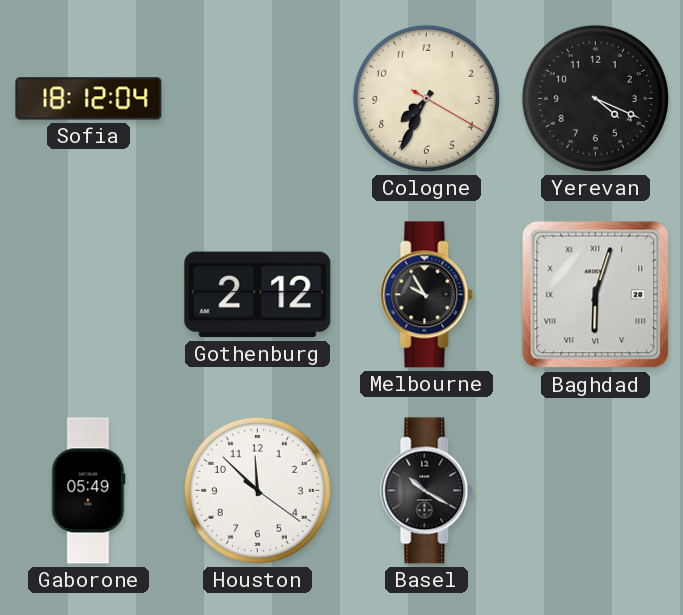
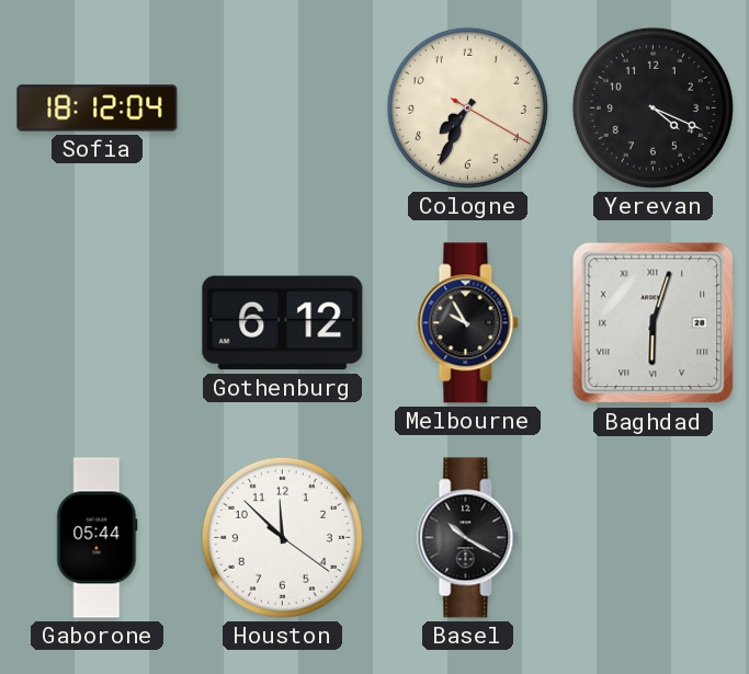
Gothenburg: 2:12 -> 6:12
Gaborone: 05:49 -> 05:44
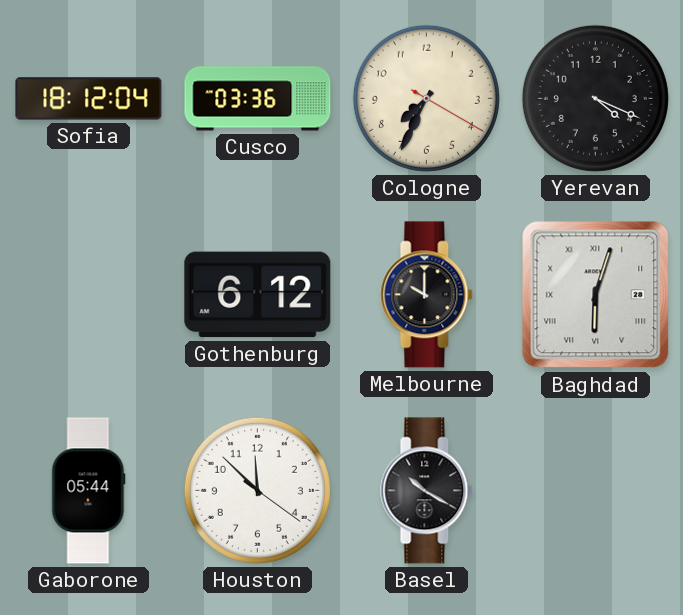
Cusco: none -> 03:36
Melbourne: 9:55 -> 10:00
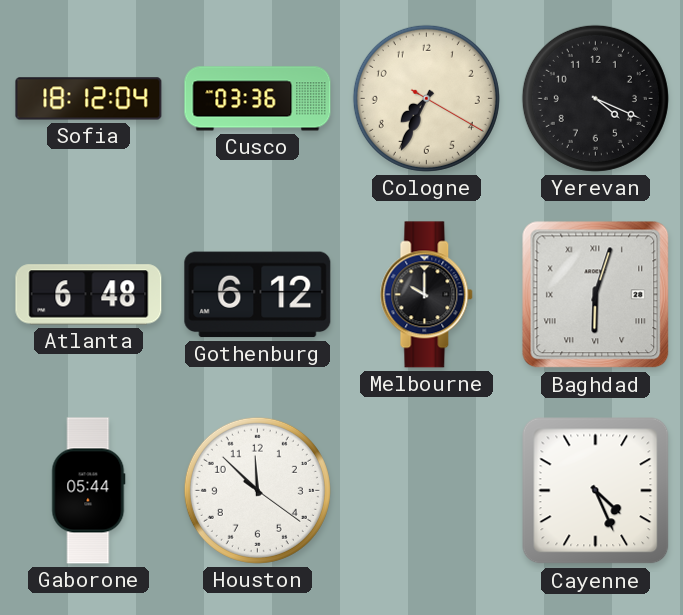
Atlanta: none -> 6:48
Basel: 10:20 -> none
Cayenne: none -> 4:26
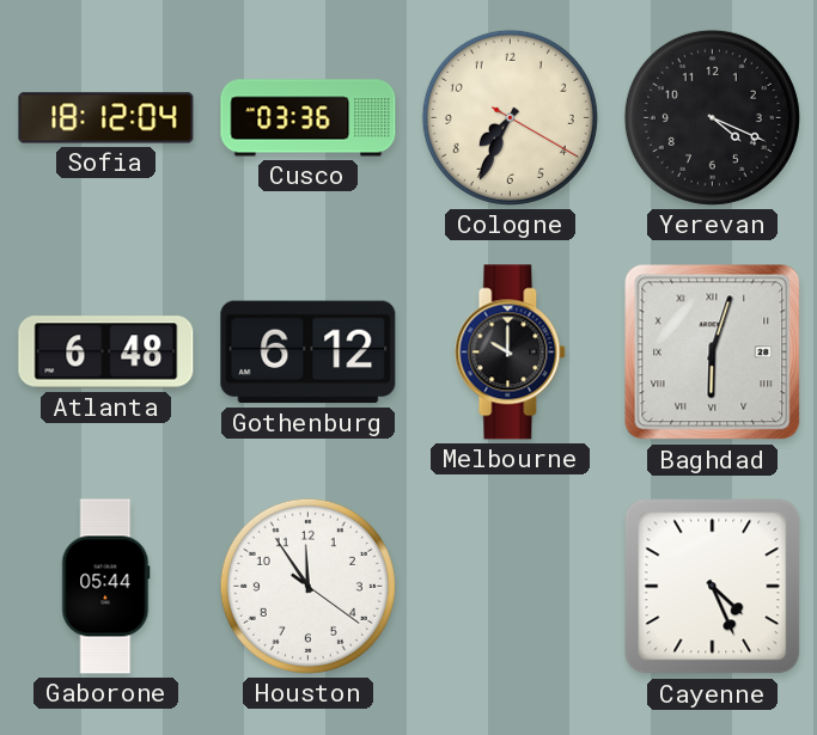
Houston: 11:52 -> 11:54
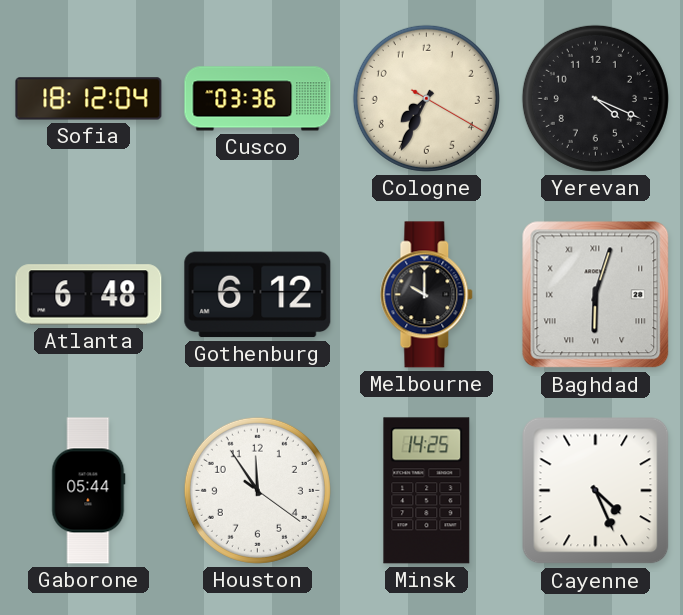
Minsk: none -> 14:25
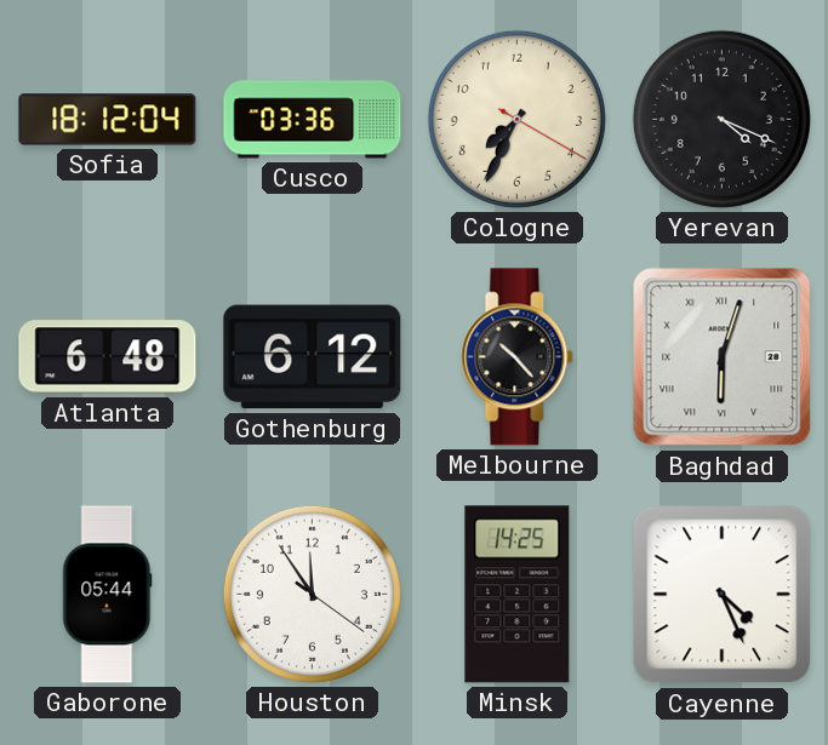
Melbourne: 10:00 -> 10:23
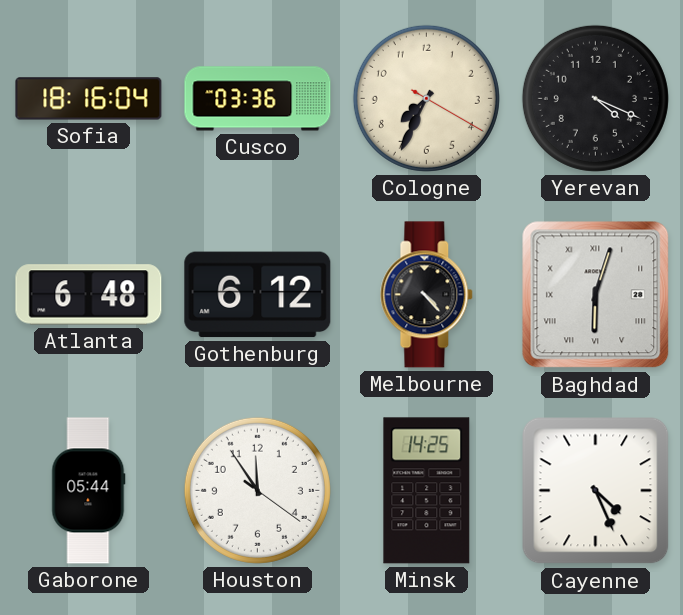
Sofia: 18:12 -> 18:16
Melbourne: 10:23 -> 4:23
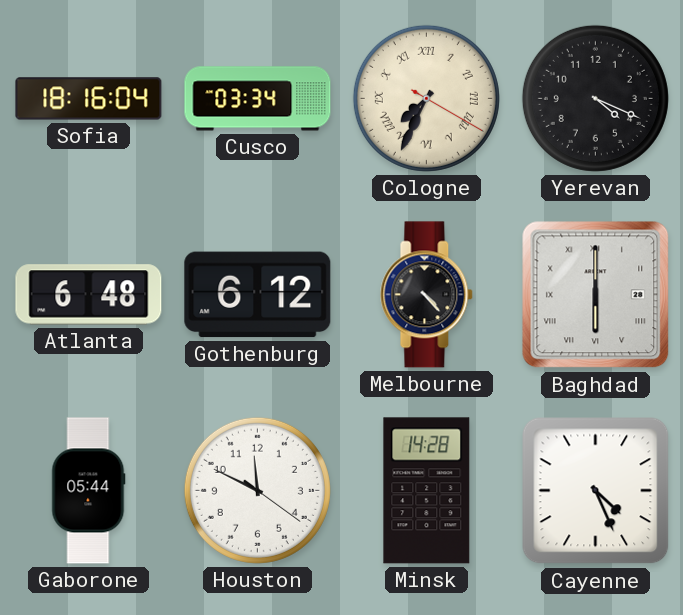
Cusco: 03:36 -> 03:34
Cologne numerals: Arabic -> Roman
Baghdad: 6:03 -> 6:00
Houston: 11:54 -> 11:49
Minsk: 14:25 -> 14:28
